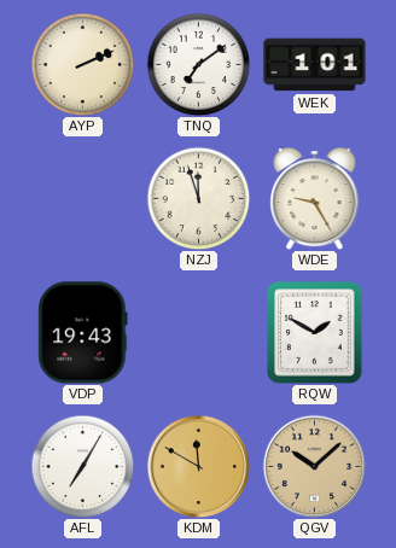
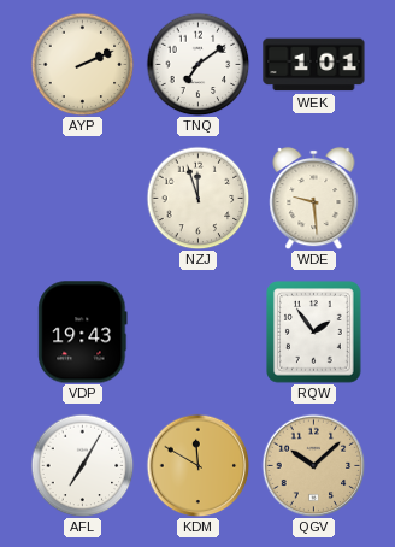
WDE: 9:25 -> 9:29
RQW: 1:50 -> 1:54
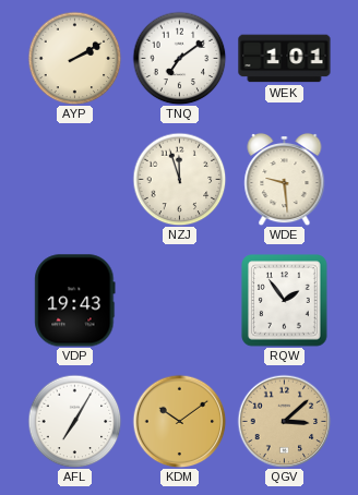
AYP: 2:11 -> 2:10
KDM: 11:50 -> 10:09
QGV: 10:08 -> 3:08
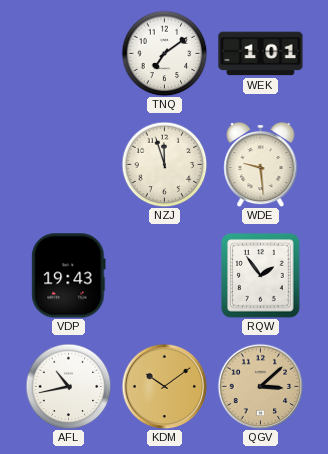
AYP: 2:10 -> none
AFL: 7:05 -> 10:43
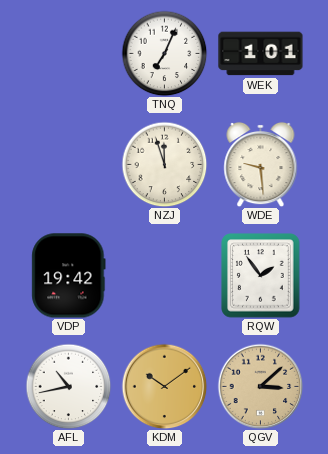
TNQ: 7:09 -> 7:04
VDP: 19:43 -> 19:42
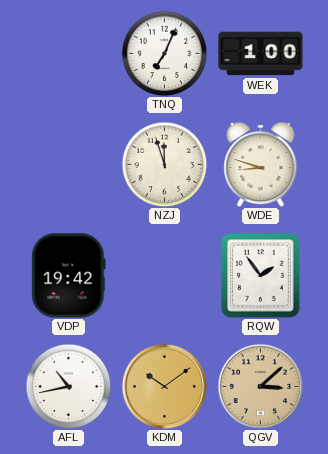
WEK: 1:01 -> 1:00
WDE: 9:29 -> 8:48
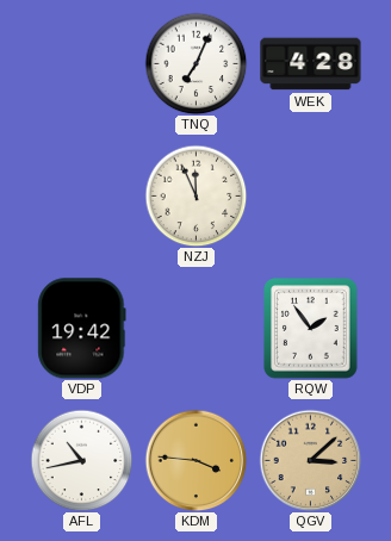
WEK: 1:00 -> 4:28
NZJ: 11:57 -> 11:56
WDE: 8:48 -> none
KDM: 10:09 -> 3:46
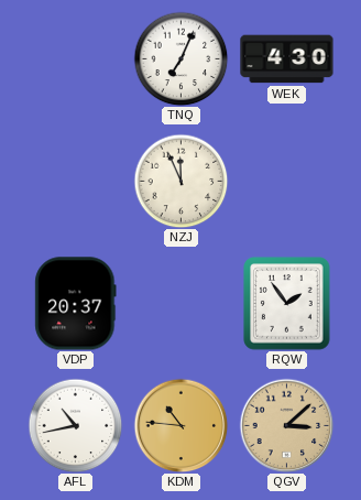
WEK: 4:28 -> 4:30
VDP: 19:42 -> 20:37
KDM: 3:46 -> 10:46
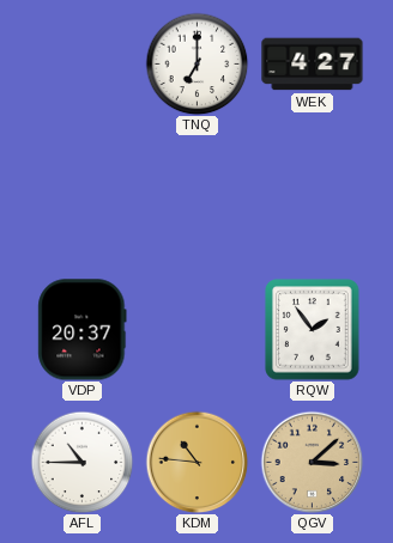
TNQ: 7:04 -> 7:00
WEK: 4:30 -> 4:27
NZJ: 11:56 -> none
AFL: 10:43 -> 10:45
